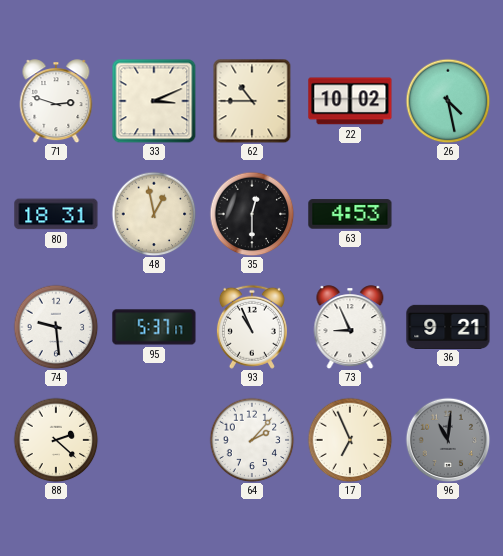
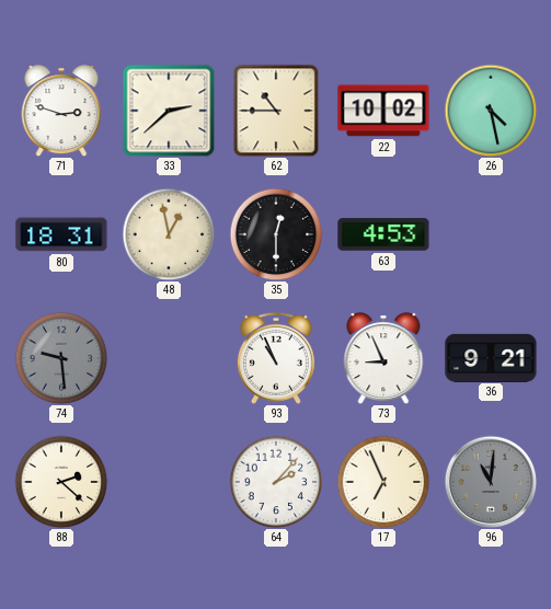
33: 3:11 -> 2:38
74 dial: white -> grey
95: 5:37 -> none
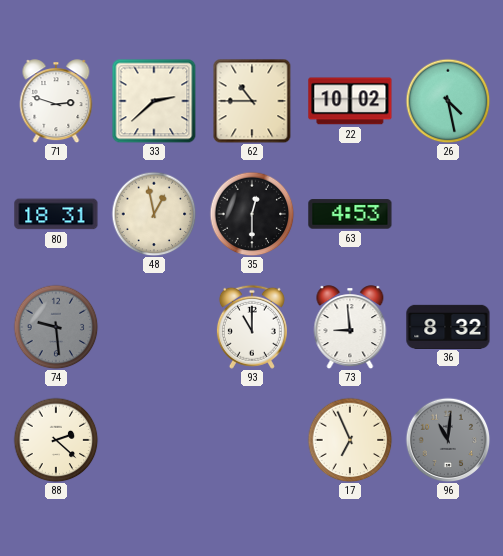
93: 10:56 -> 11:00
73: 8:56 -> 8:59
36: 9:21 -> 8:32
64: 2:07 -> none
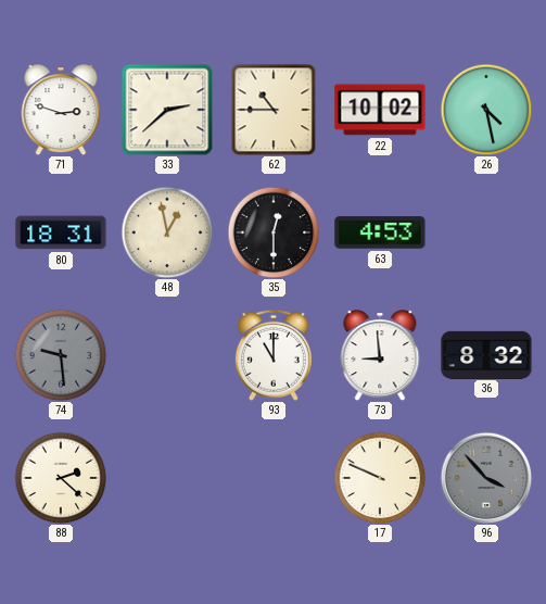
17: 6:56 -> 9:49
96: 11:01 -> 3:53
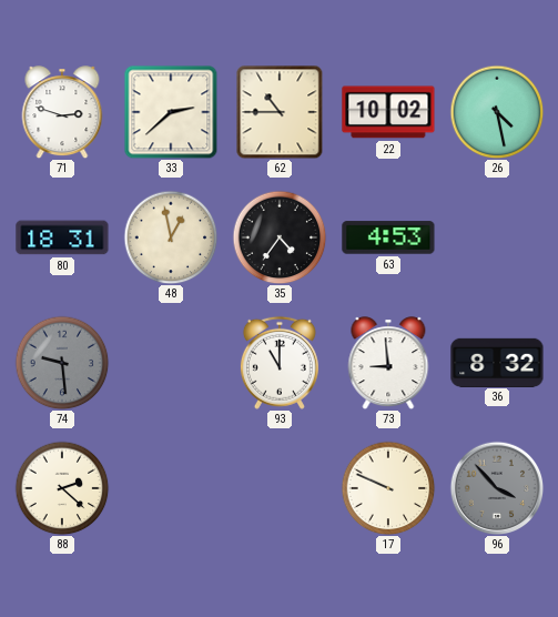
35: 12:30 -> 4:36
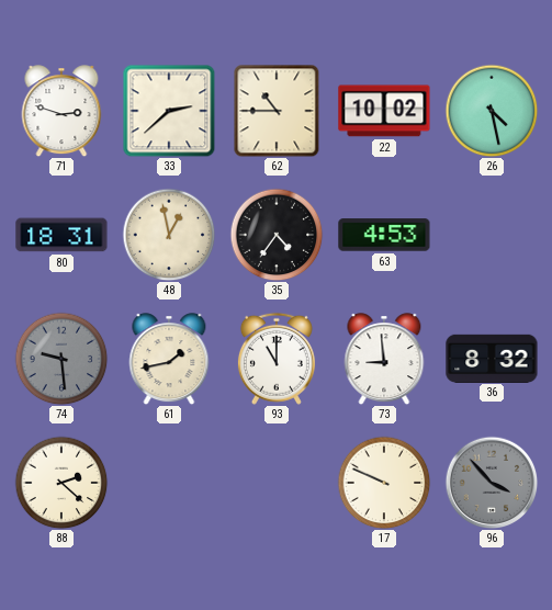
61: none -> 1:43
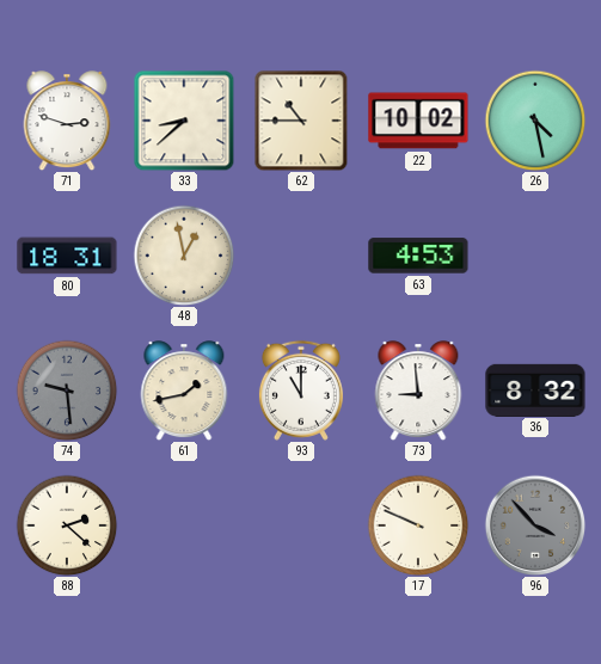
33: 2:38 -> 8:38
35: 4:36 -> none
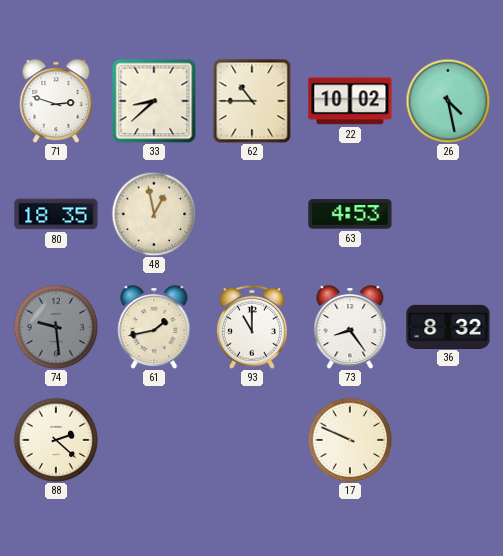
80: 18:31 -> 18:35
73: 8:59 -> 8:24
96: 3:53 -> none
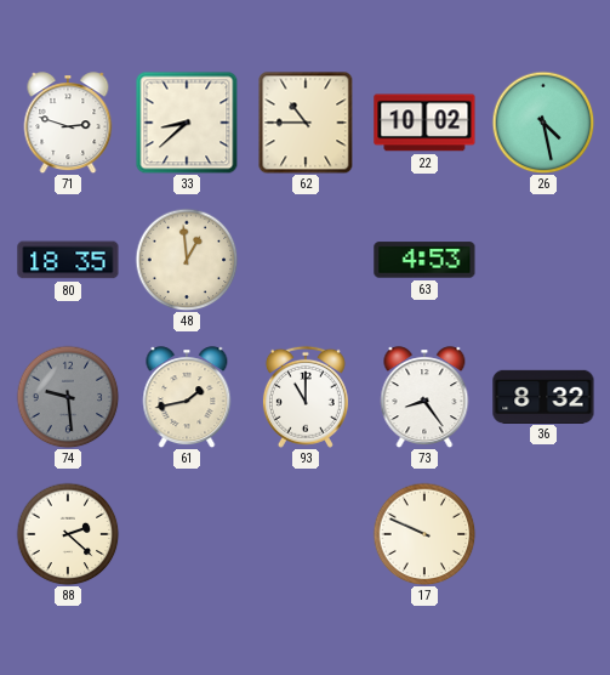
48: 12:58 -> 12:59
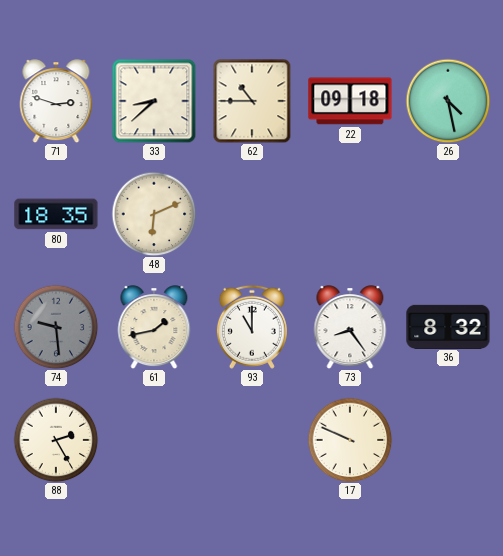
22: 10:02 -> 09:18
48: 12:59 -> 6:11
63: 4:53 -> none
88: 2:22 -> 2:25
